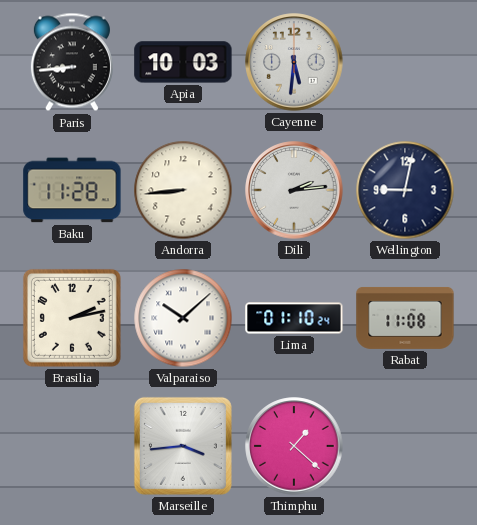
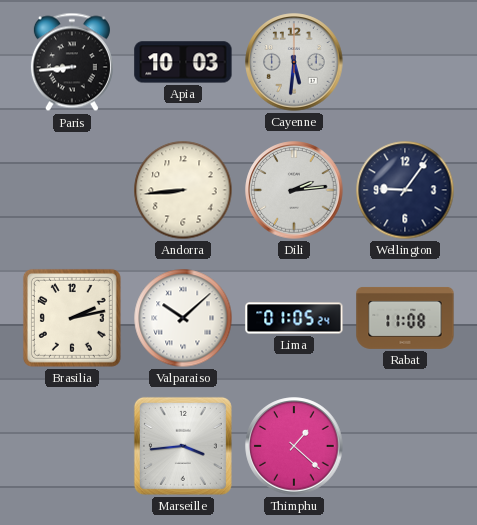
Baku: 11:28 -> none
Wellington: 9:02 -> 9:06
Lima: 01:10 -> 01:05
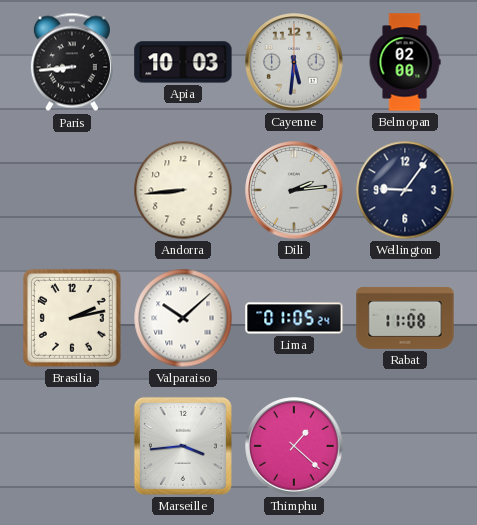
Belmopan: none -> 02:00
